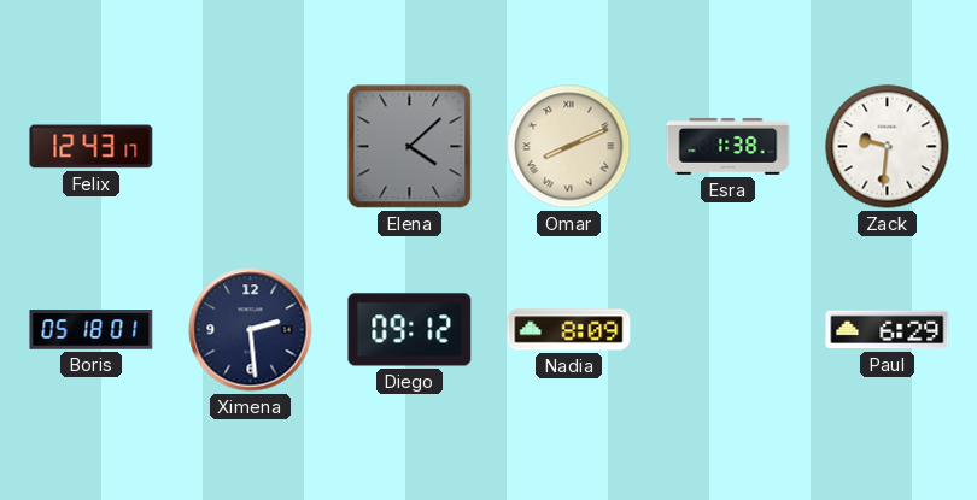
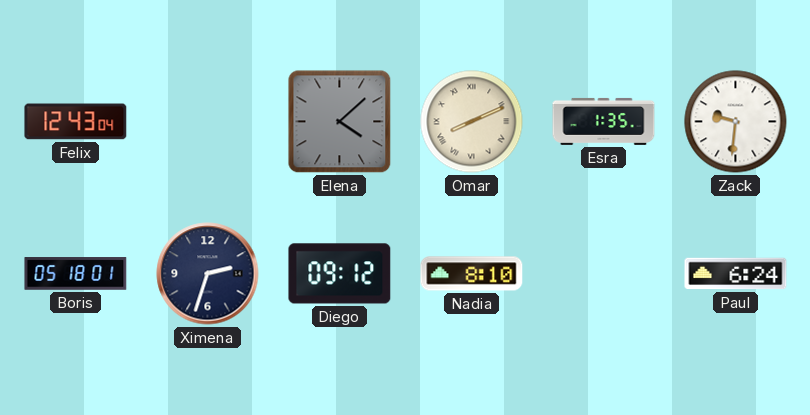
Felix: 12:43:17 -> 12:43:04
Esra: 1:38 -> 1:35
Ximena: 2:29 -> 2:33
Nadia: 8:09 -> 8:10
Paul: 6:29 -> 6:24
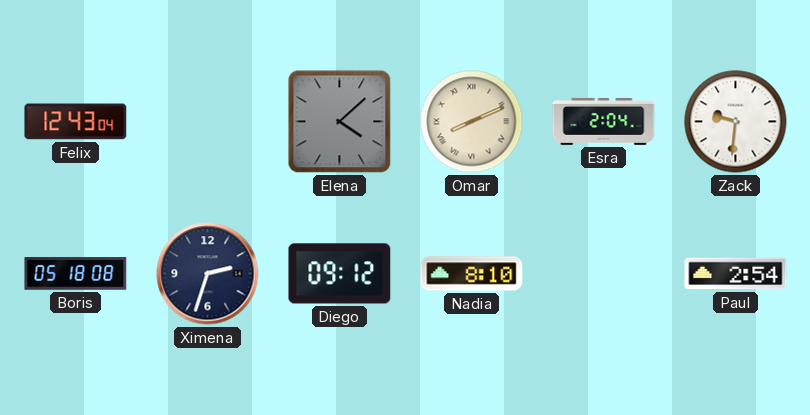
Esra: 1:35 -> 2:04
Boris: 05:18:01 -> 05:18:08
Paul: 6:24 -> 2:54
